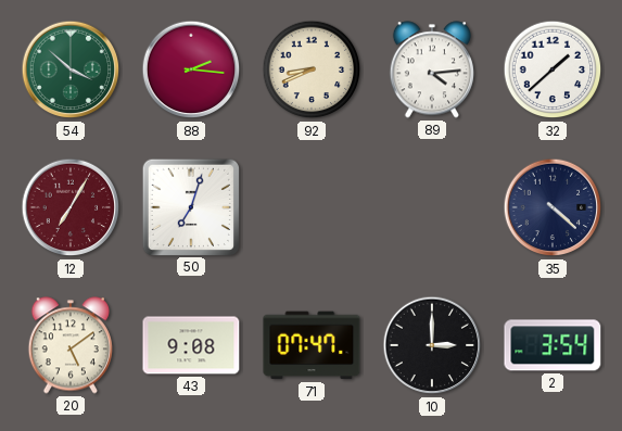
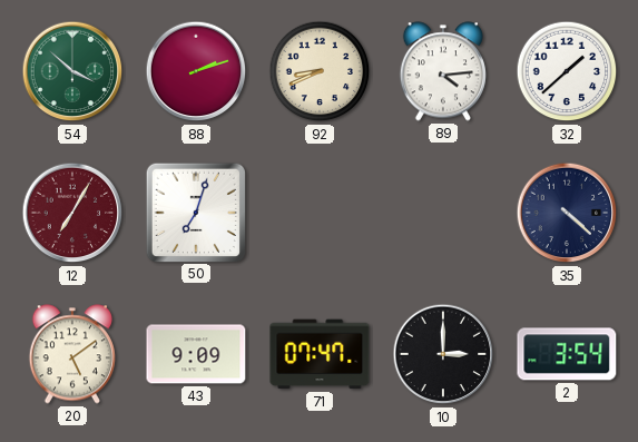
88: 2:16 -> 2:12
43: 9:08 -> 9:09
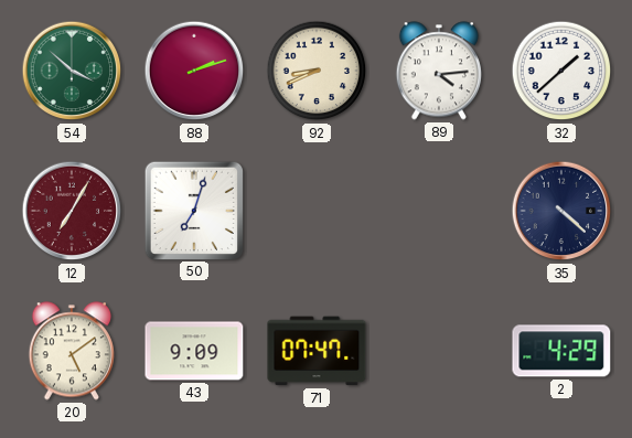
10: 3:00 -> none
2: 3:54 -> 4:29
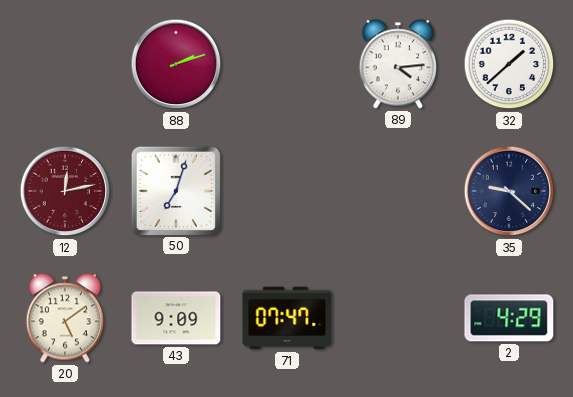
54: 3:52 -> none
92: 8:41 -> none
12: 7:05 -> 12:13
35: 4:22 -> 9:22
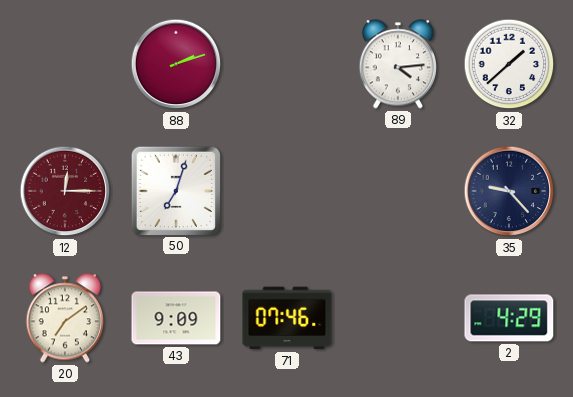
12: 12:13 -> 12:15
35: 9:22 -> 9:23
20: 5:09 -> 7:09
71: 07:47 -> 07:46
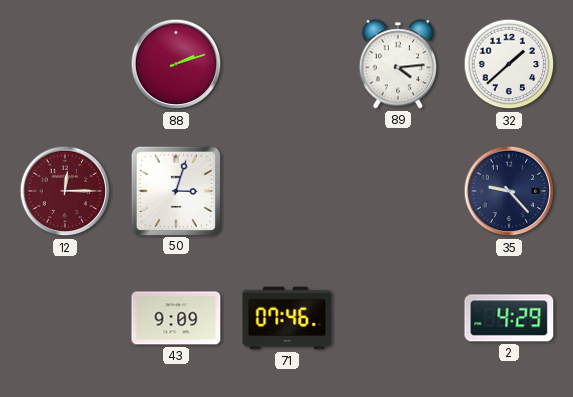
50: 7:03 -> 3:03
20: 7:09 -> none
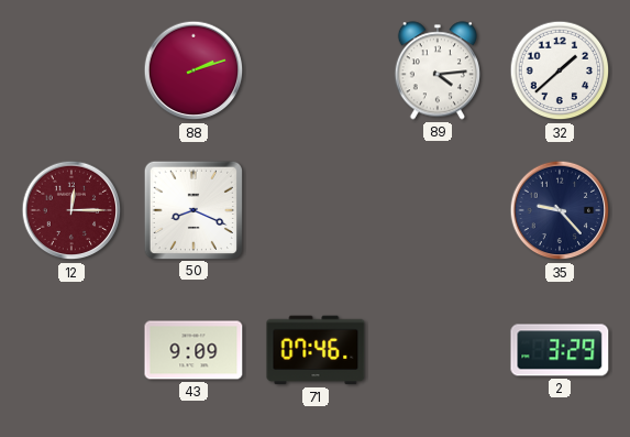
50: 3:03 -> 8:19
2: 4:29 -> 3:29
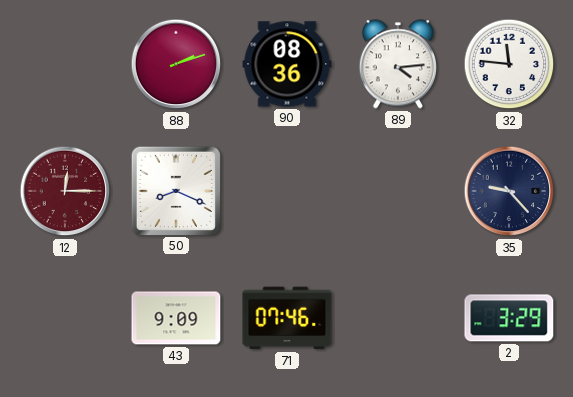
90: none -> 08:36
32: 1:38 -> 11:46
